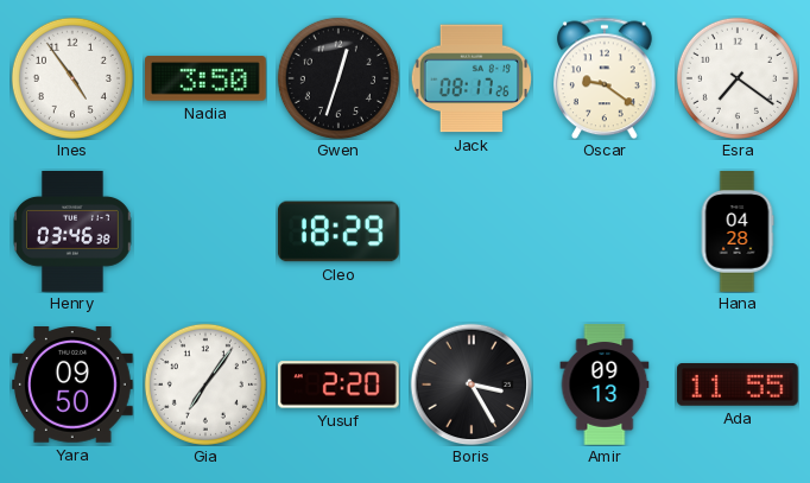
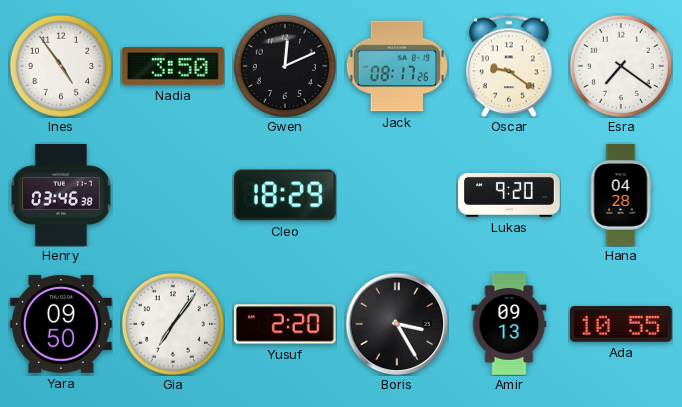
Gwen: 12:33 -> 12:11
Lukas: none -> 9:20
Ada: 11:55 -> 10:55
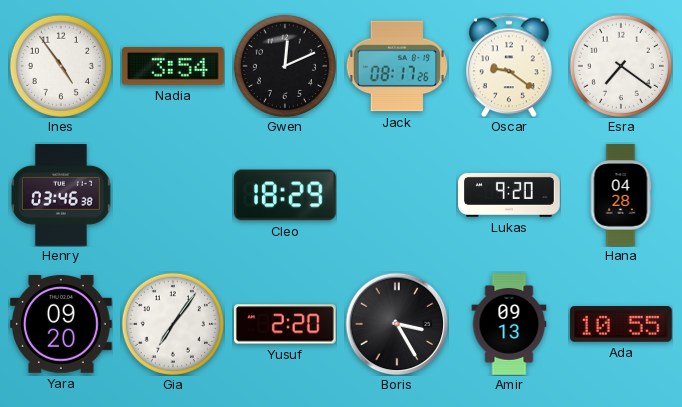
Nadia: 3:50 -> 3:54
Yara: 09:50 -> 09:20
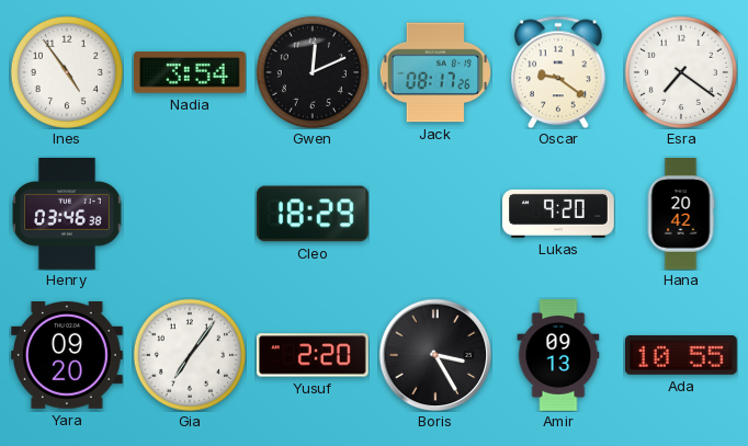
Hana: 04:28 -> 20:42
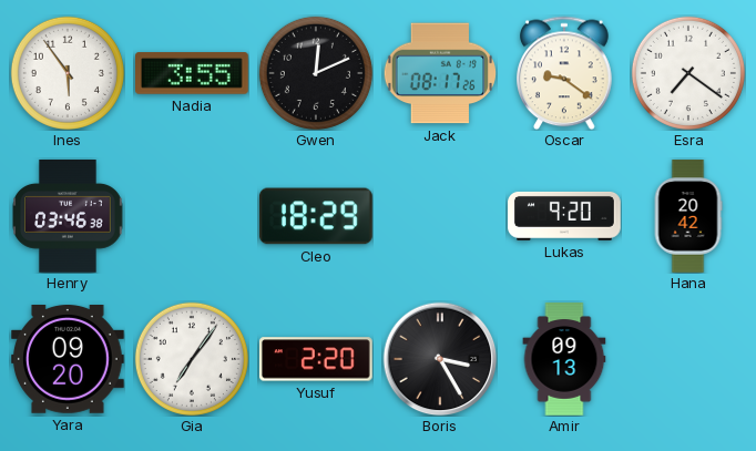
Ines: 4:54 -> 5:54
Nadia: 3:54 -> 3:55
Ada: 10:55 -> none
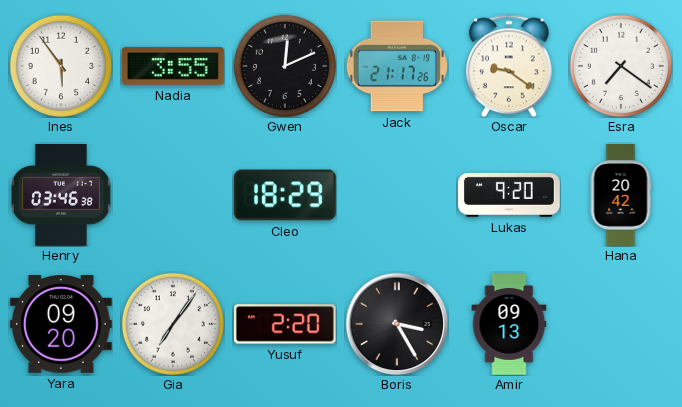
Jack: 08:17 -> 21:17
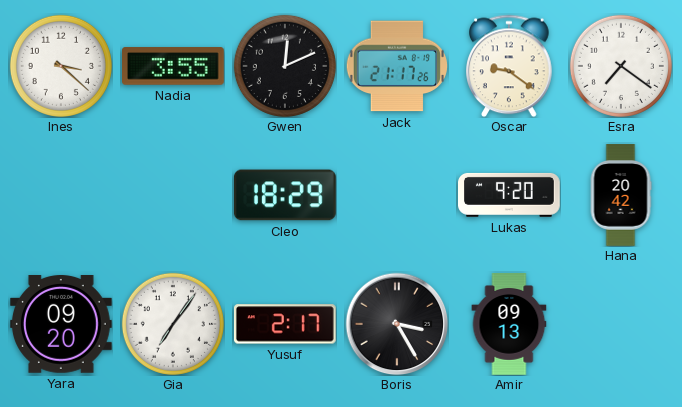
Ines: 5:54 -> 3:22
Henry: 03:46 -> none
Yusuf: 2:20 -> 2:17
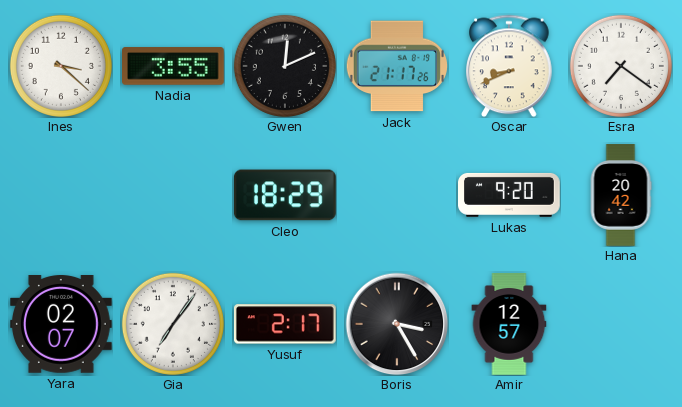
Oscar: 9:21 -> 8:41
Yara: 09:20 -> 02:07
Amir: 09:13 -> 12:57
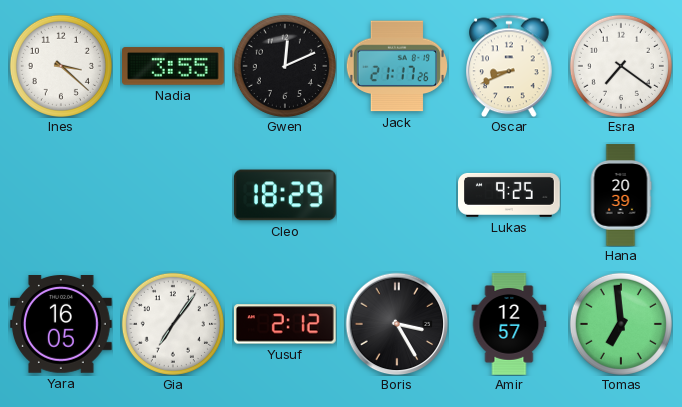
Lukas: 9:20 -> 9:25
Hana: 20:42 -> 20:39
Yara: 02:07 -> 16:05
Yusuf: 2:17 -> 2:12
Tomas: none -> 6:59
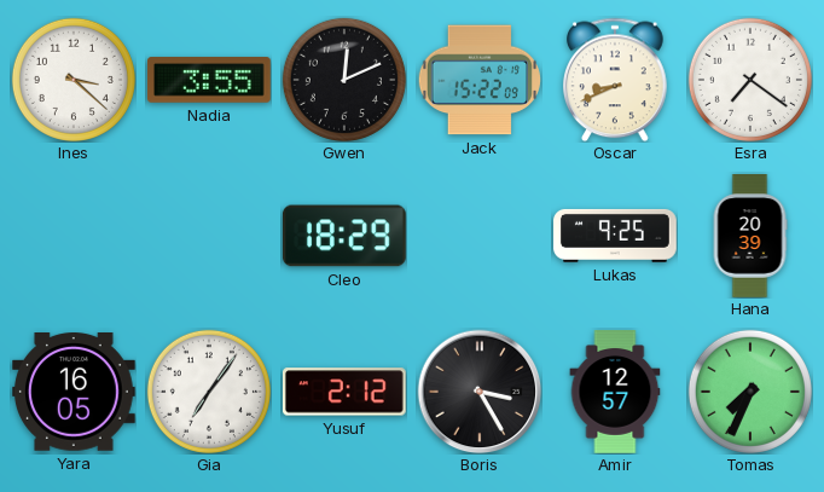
Jack: 21:17 -> 15:22
Tomas: 6:59 -> 7:34
